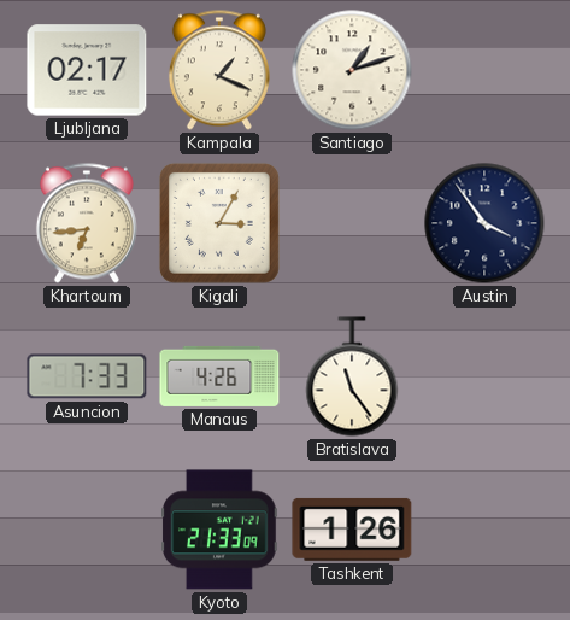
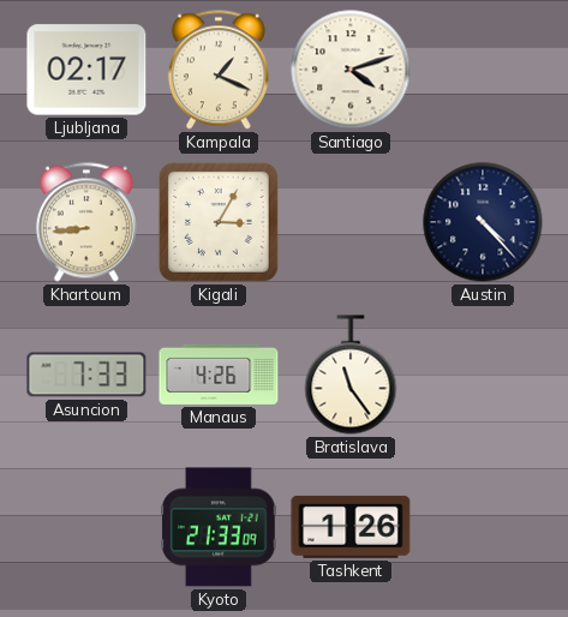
Santiago: 1:12 -> 4:12
Khartoum: 6:44 -> 8:44
Austin: 3:54 -> 4:23
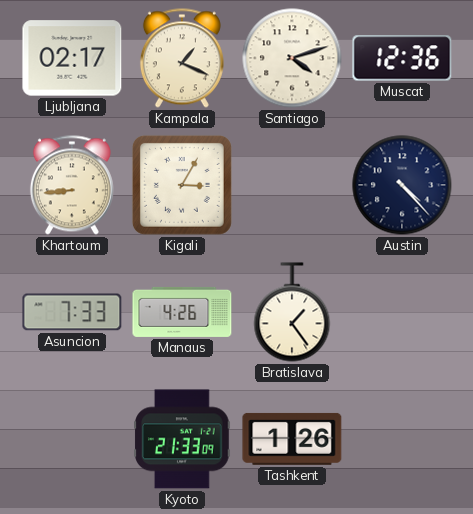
Muscat: none -> 12:36
Bratislava: 11:24 -> 1:24
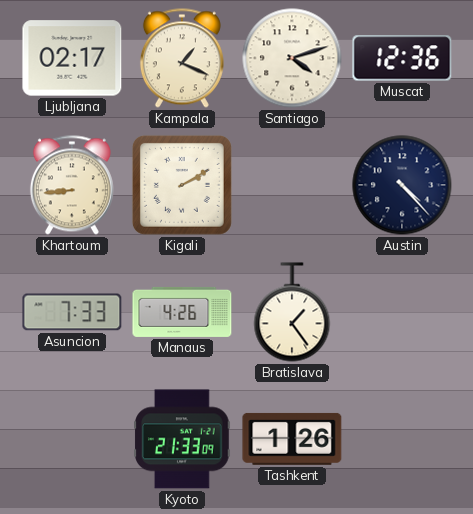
Kigali: 3:05 -> 2:10
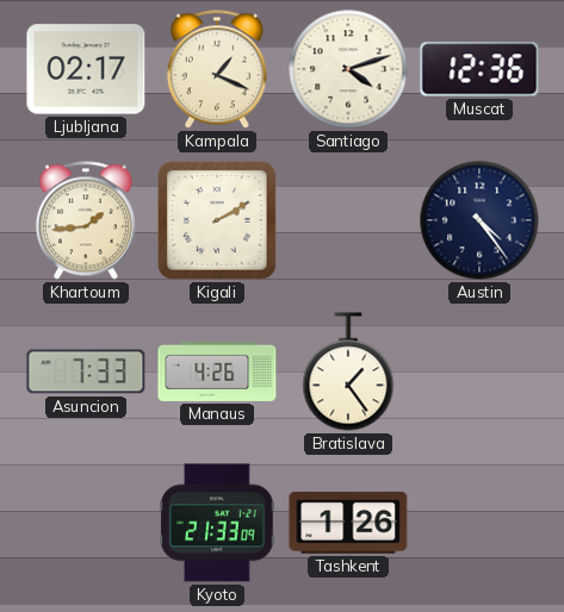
Khartoum: 8:44 -> 1:44
Austin: 4:23 -> 4:24
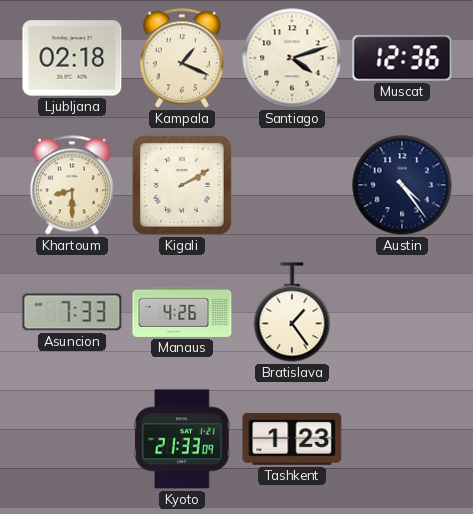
Ljubljana: 02:17 -> 02:18
Khartoum: 1:44 -> 8:30
Tashkent: 1:26 -> 1:23
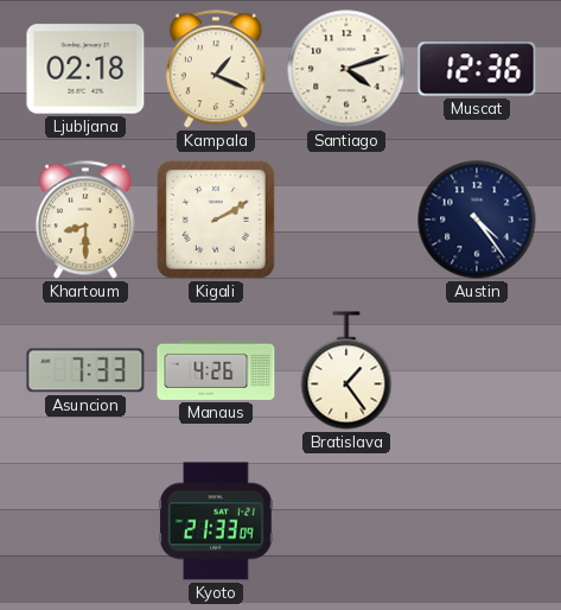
Tashkent: 1:23 -> none
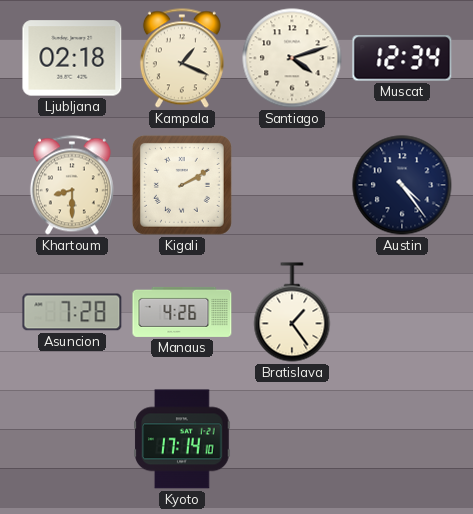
Muscat: 12:36 -> 12:34
Asuncion: 7:33 -> 7:28
Kyoto: 21:33 -> 17:14
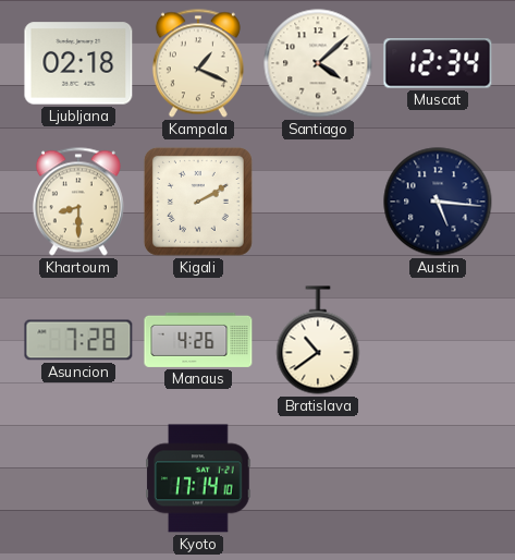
Santiago: 4:12 -> 4:08
Austin: 4:24 -> 5:16
Bratislava: 1:24 -> 10:39
